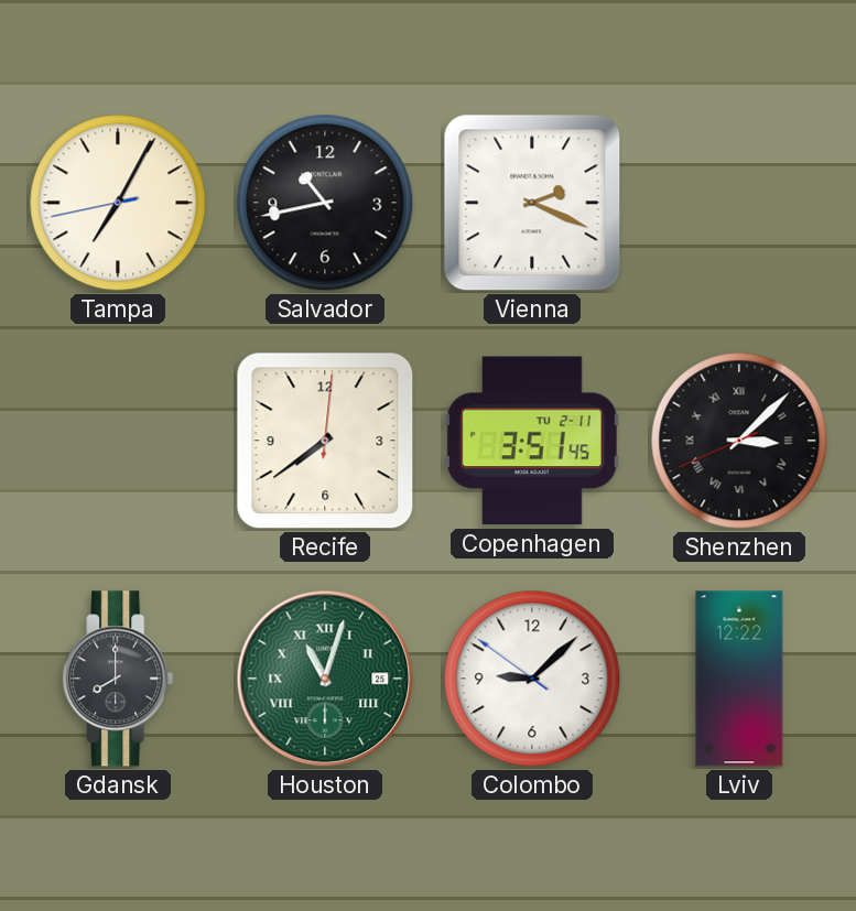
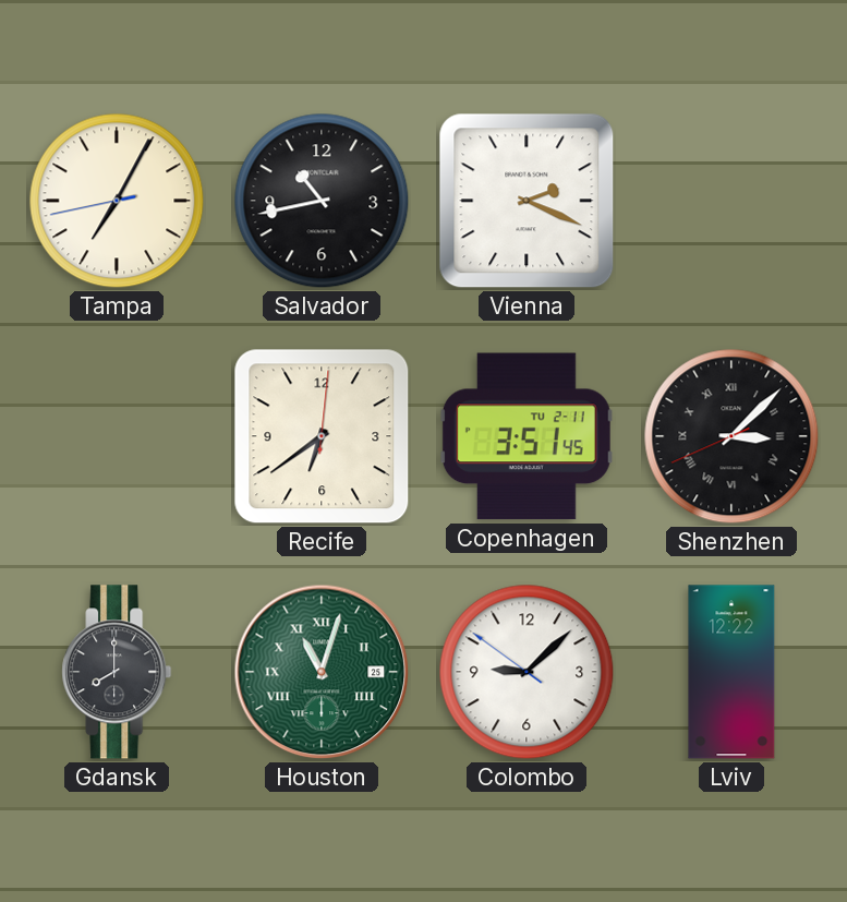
Recife: 7:39 -> 6:39
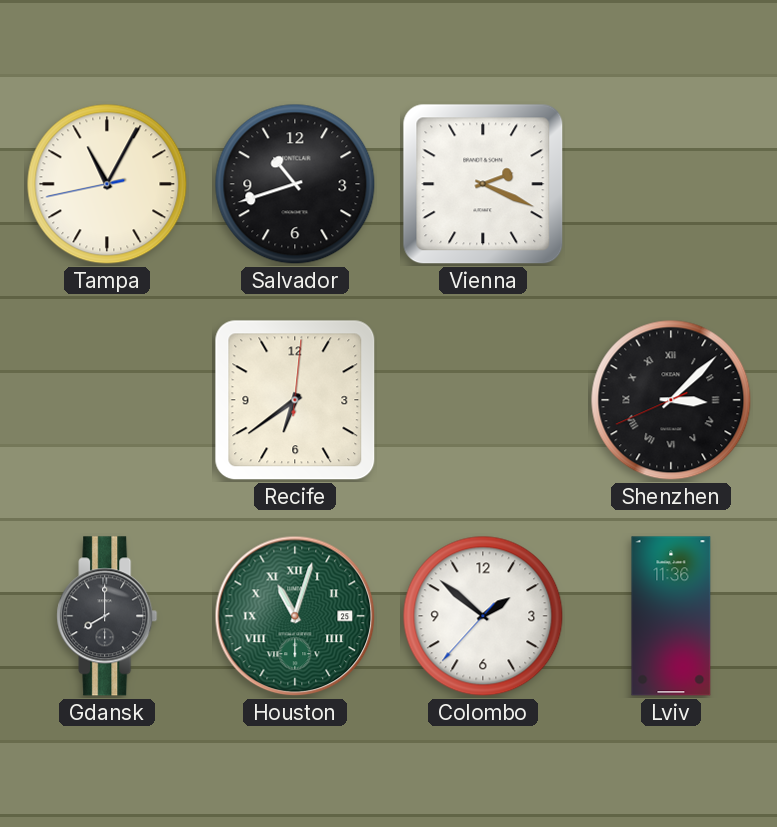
Tampa: 7:04 -> 11:04
Salvador: 10:43 -> 10:42
Copenhagen: 3:51 -> none
Colombo: 9:07 -> 1:51
Lviv: 12:22 -> 11:36
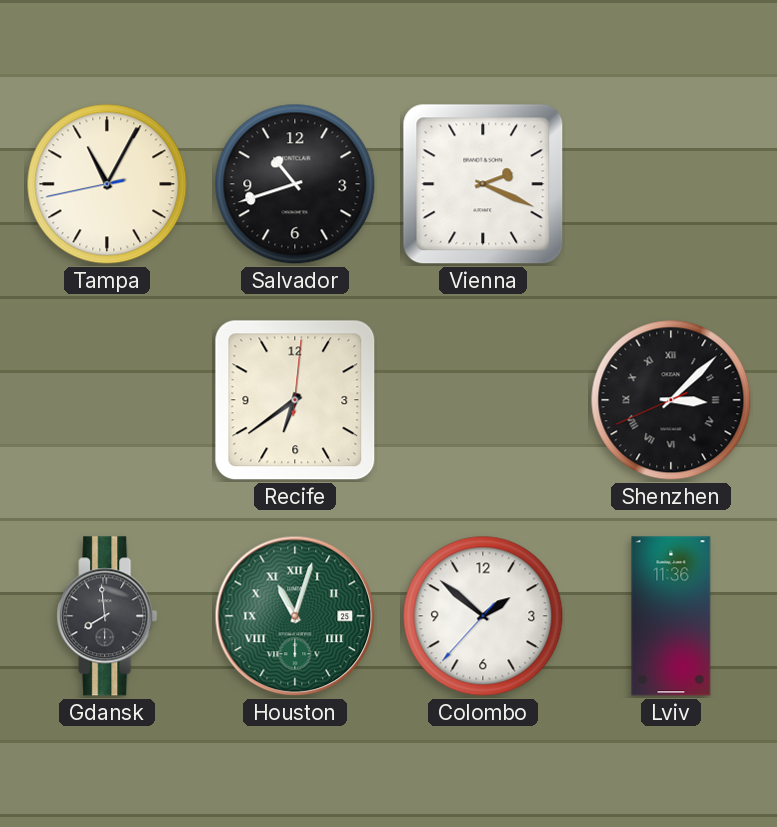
Gdansk: 8:00 -> 7:59
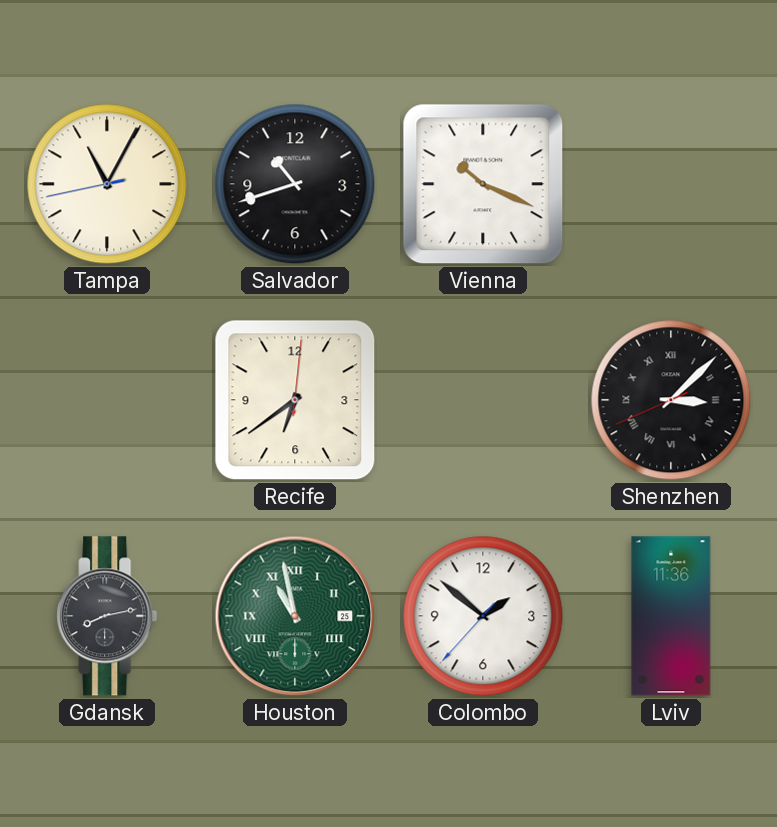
Vienna: 2:19 -> 10:19
Gdansk: 7:59 -> 8:13
Houston: 11:03 -> 10:58
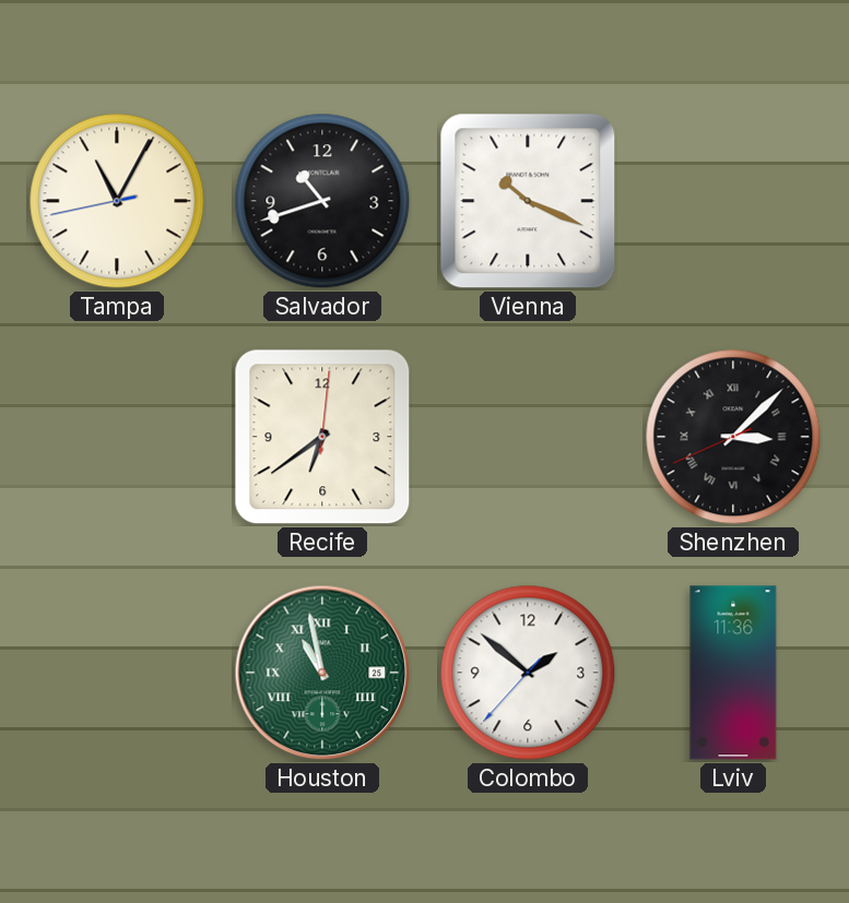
Gdansk: 8:13 -> none
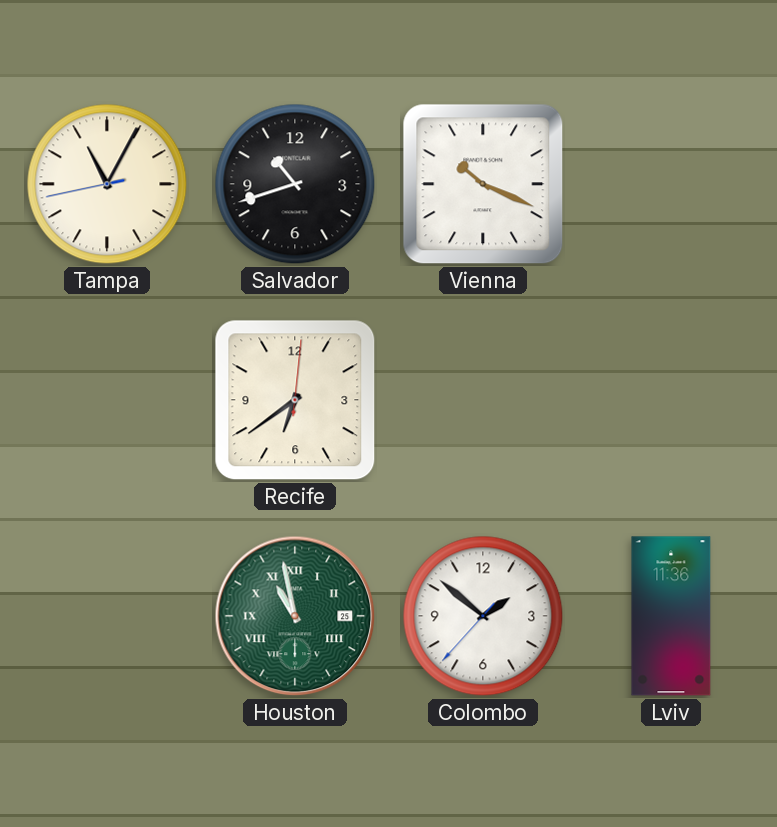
Shenzhen: 3:07 -> none
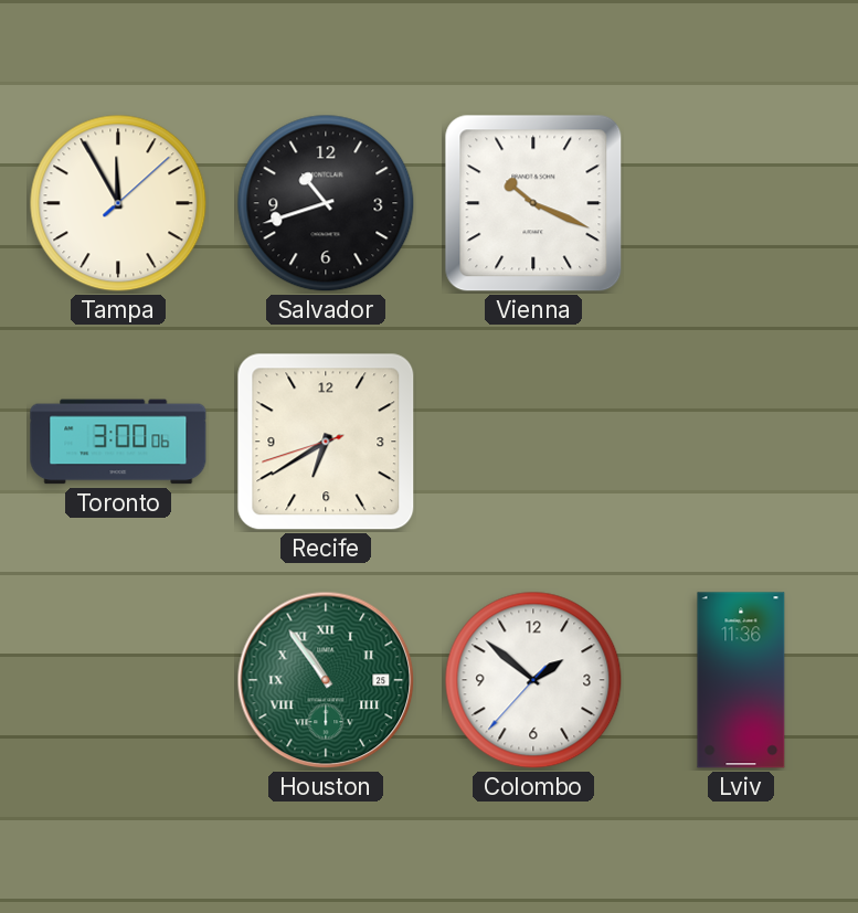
Tampa: 11:04 -> 11:55
Toronto: none -> 3:00
Recife: 6:39:01 -> 6:39:42
Houston: 10:58 -> 10:54
